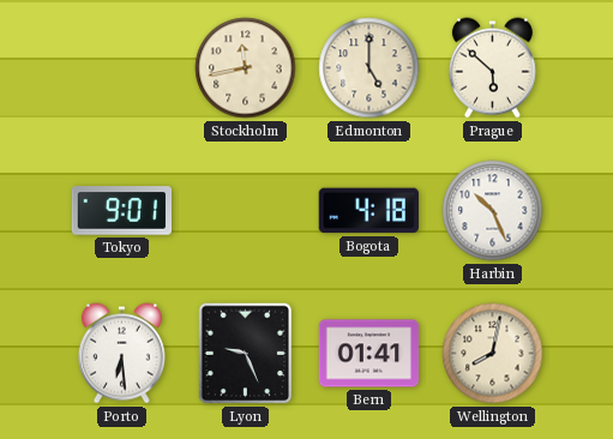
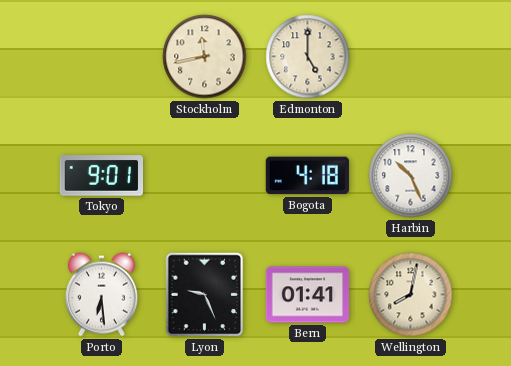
Prague: 5:52 -> none
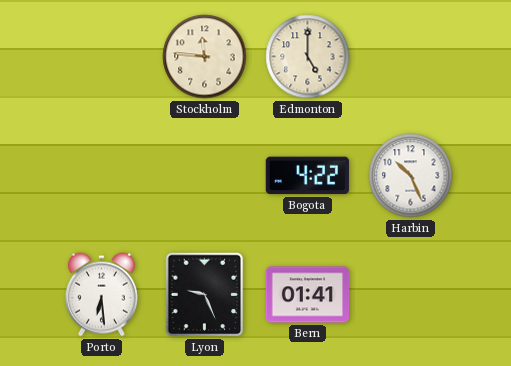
Stockholm: 11:43 -> 11:46
Tokyo: 9:01 -> none
Bogota: 4:18 -> 4:22
Wellington: 8:02 -> none
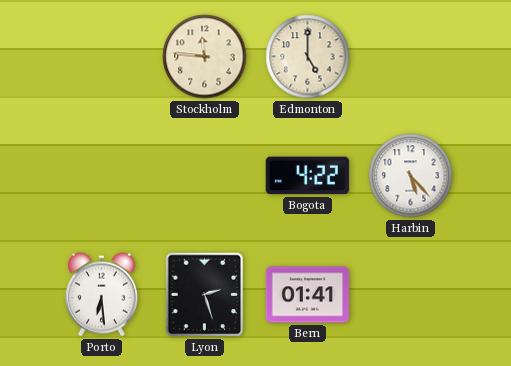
Harbin: 10:26 -> 5:23
Lyon: 9:26 -> 2:27
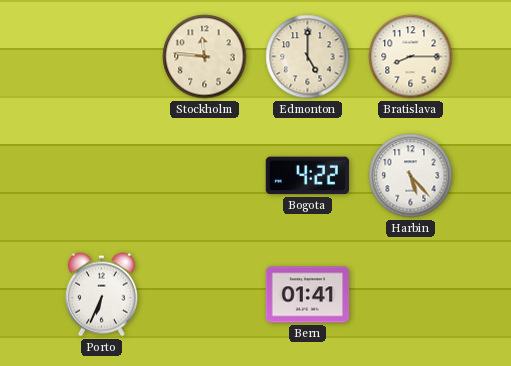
Bratislava: none -> 8:15
Porto: 6:29 -> 6:34
Lyon: 2:27 -> none
